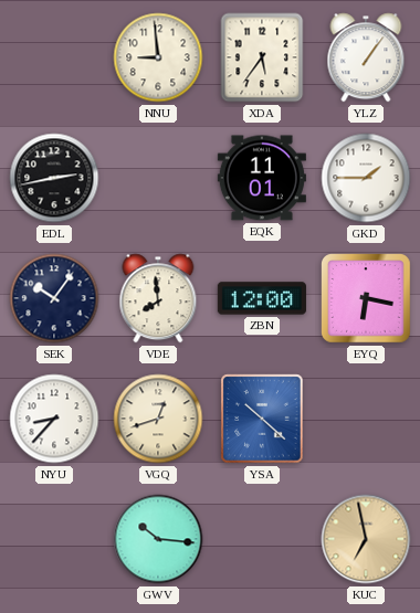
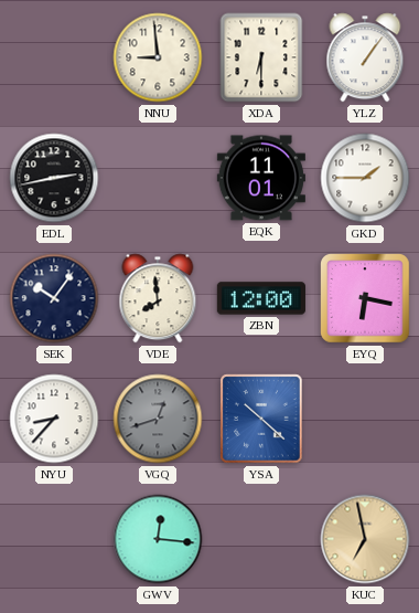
XDA: 5:36 -> 6:30
VGQ dial: cream -> grey
GWV: 10:16 -> 12:16
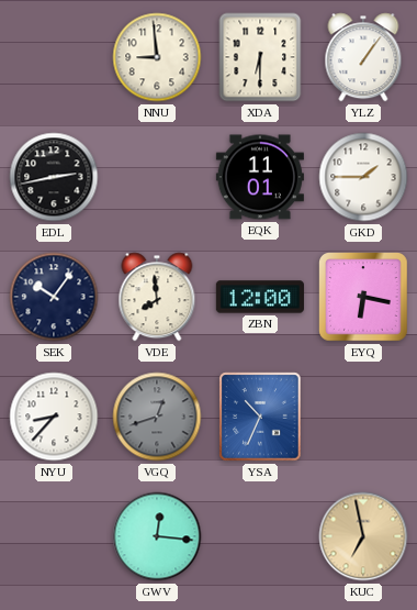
YSA: 10:22 -> 10:34
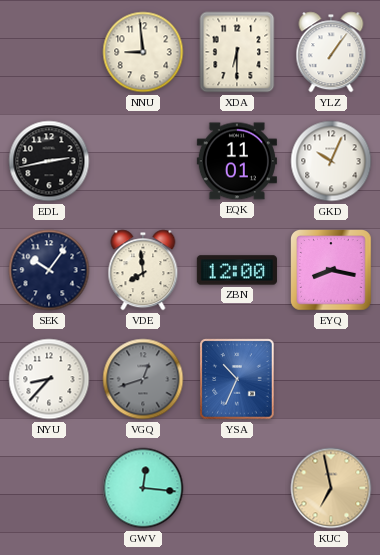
GKD: 1:45 -> 10:04
EYQ: 6:17 -> 8:17
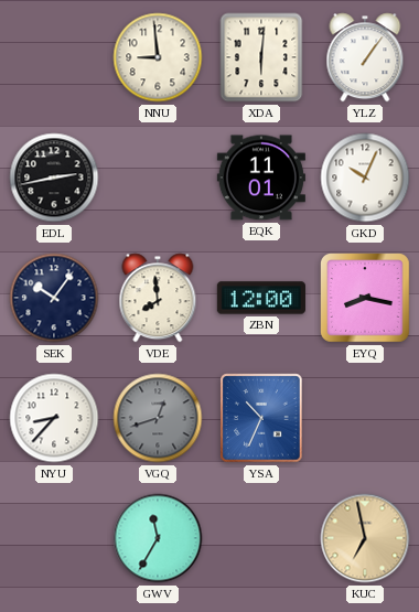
XDA: 6:30 -> 6:01
GWV: 12:16 -> 11:35
